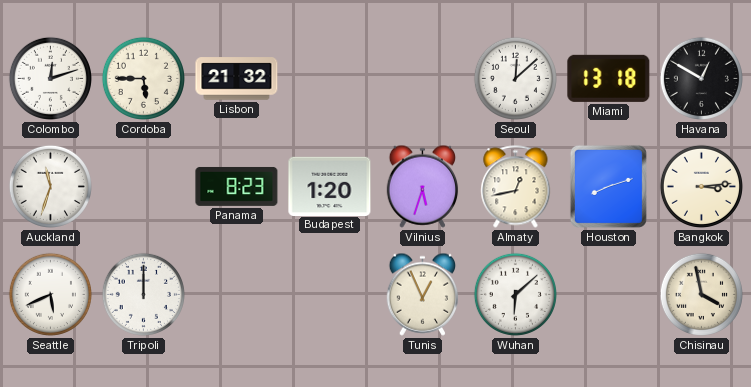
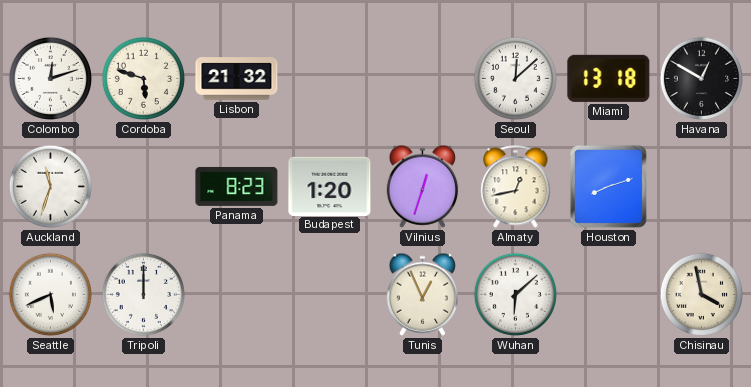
Cordoba: 5:45 -> 5:48
Vilnius: 5:33 -> 12:33
Bangkok: 3:14 -> none
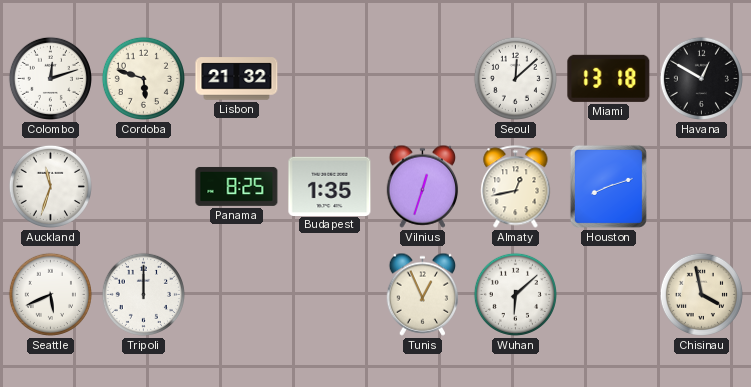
Panama: 8:23 -> 8:25
Budapest: 1:20 -> 1:35
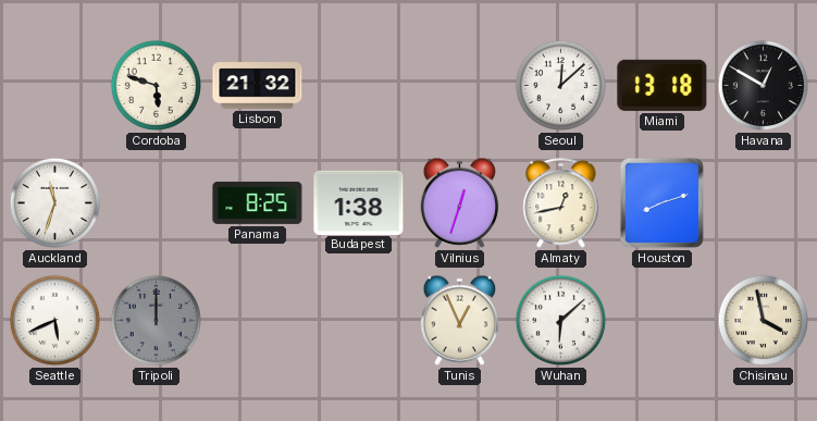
Colombo: 12:12 -> none
Budapest: 1:35 -> 1:38
Tripoli dial: white -> grey
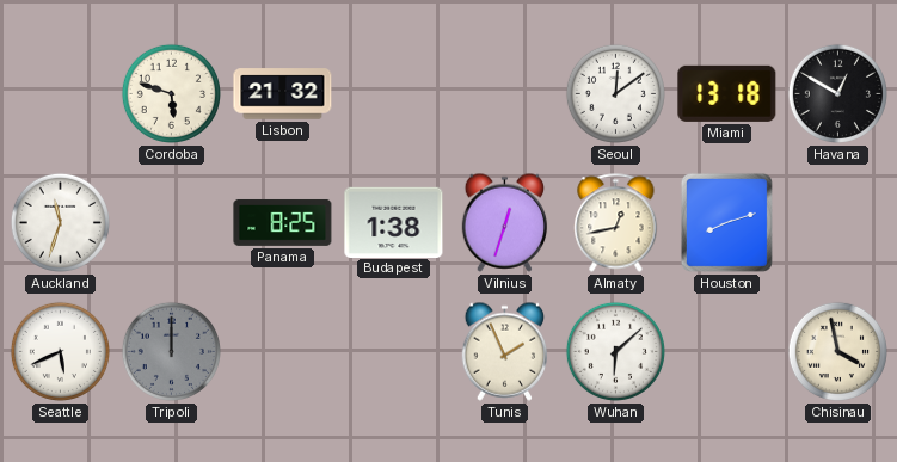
Seoul: 12:08 -> 12:09
Tunis: 12:56 -> 1:56
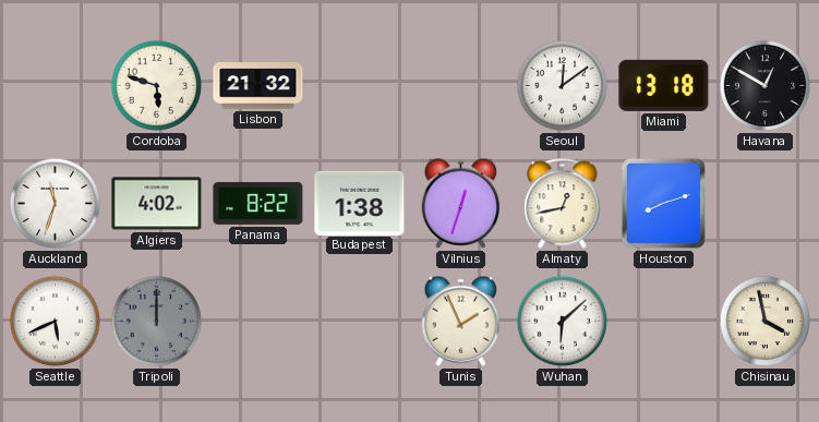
Algiers: none -> 4:02
Panama: 8:25 -> 8:22
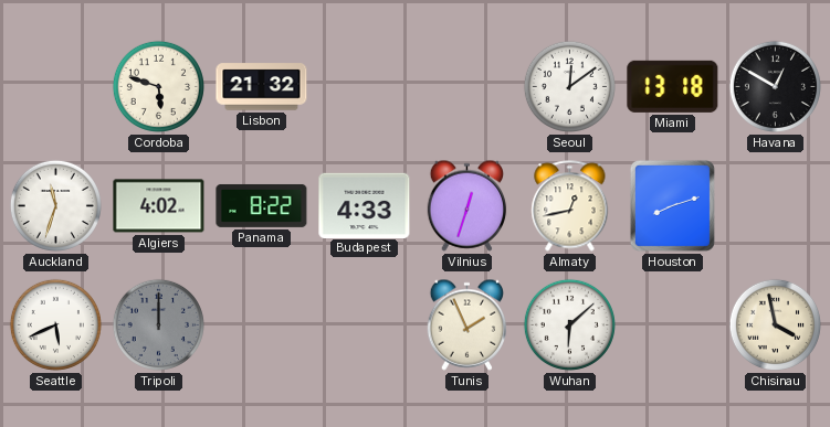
Budapest: 1:38 -> 4:33
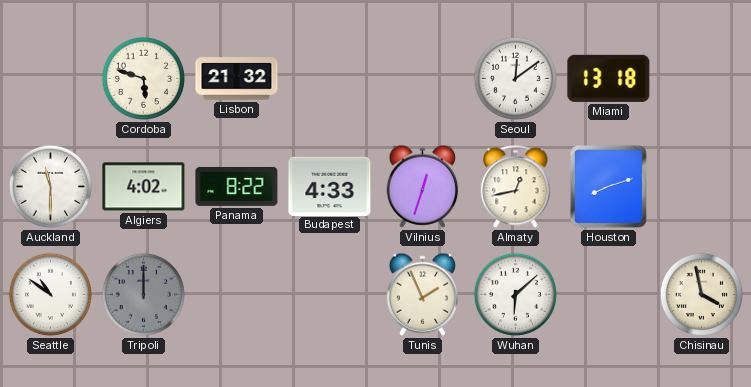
Havana: 12:50 -> none
Auckland: 11:33 -> 11:30
Seattle: 5:41 -> 10:51
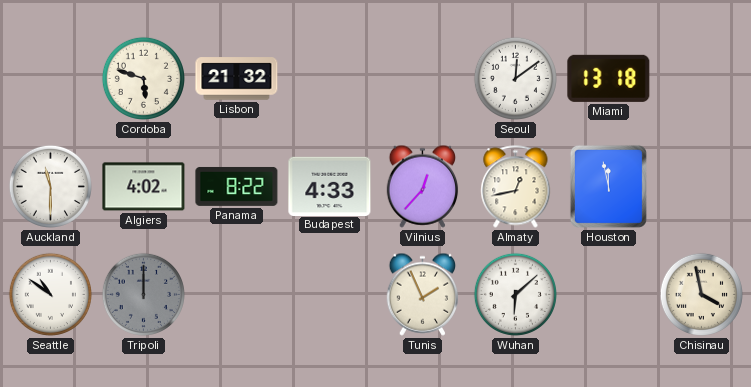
Vilnius: 12:33 -> 12:37
Houston: 8:12 -> 11:58
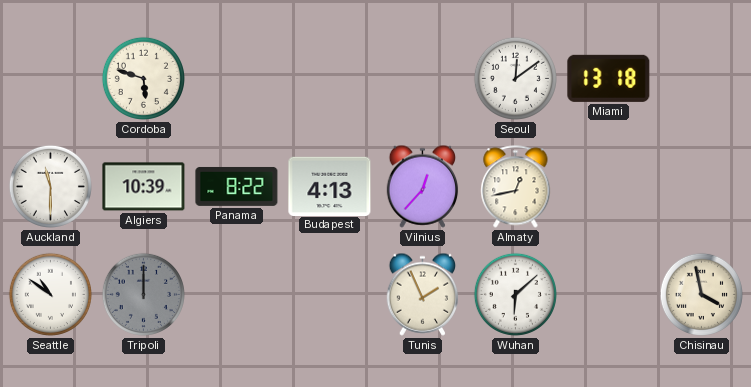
Lisbon: 21:32 -> none
Algiers: 4:02 -> 10:39
Budapest: 4:33 -> 4:13
Houston: 11:58 -> none
